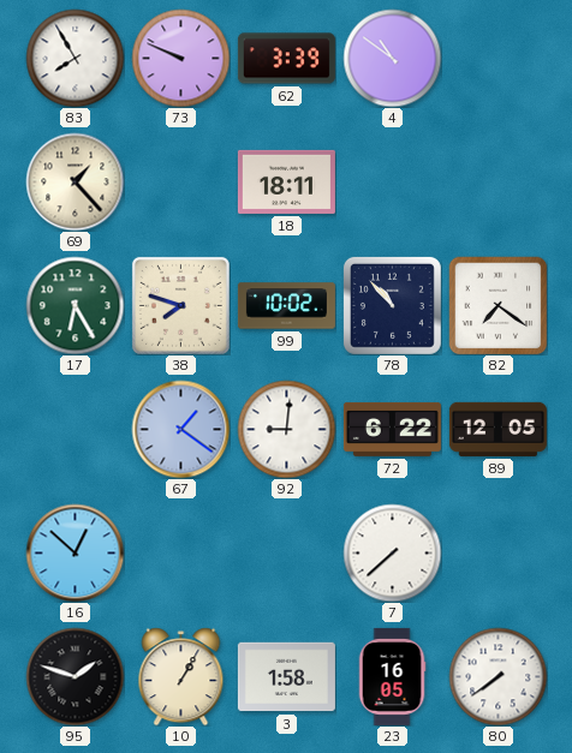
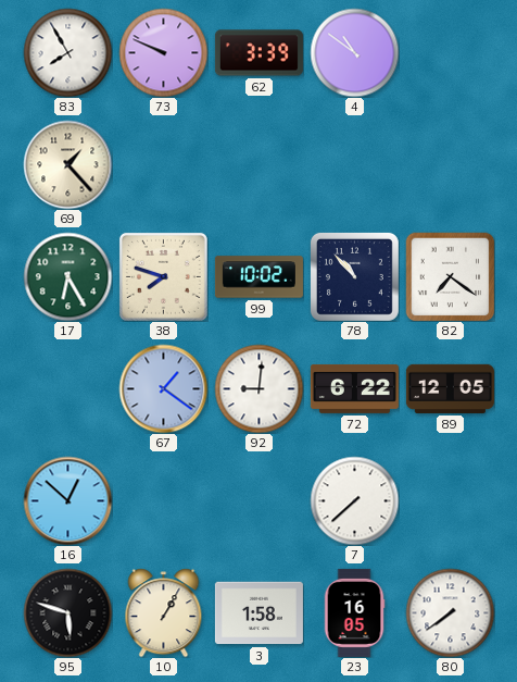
18: 18:11 -> none
95: 1:48 -> 5:48
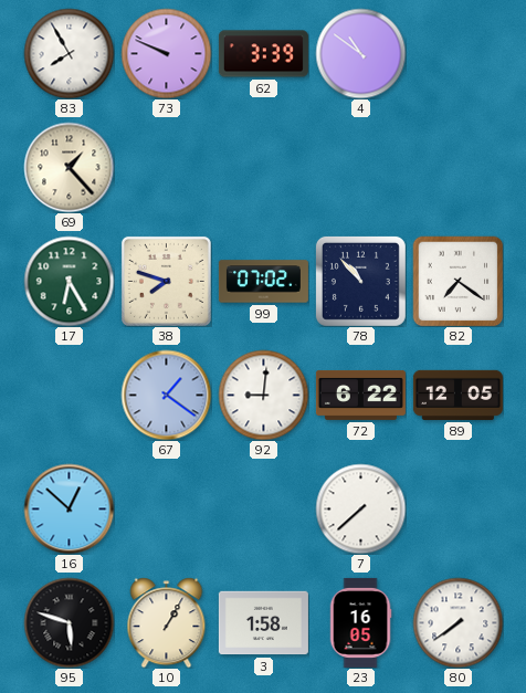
99: 10:02 -> 07:02
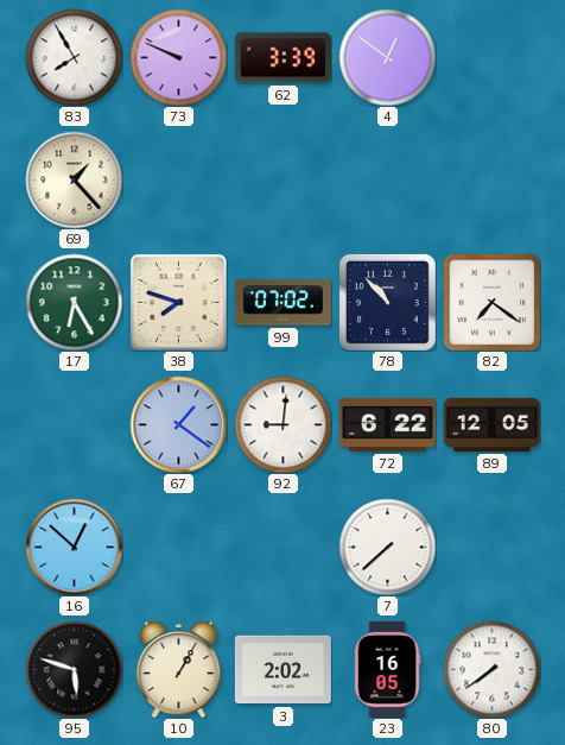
4: 10:51 -> 12:51
3: 1:58 -> 2:02
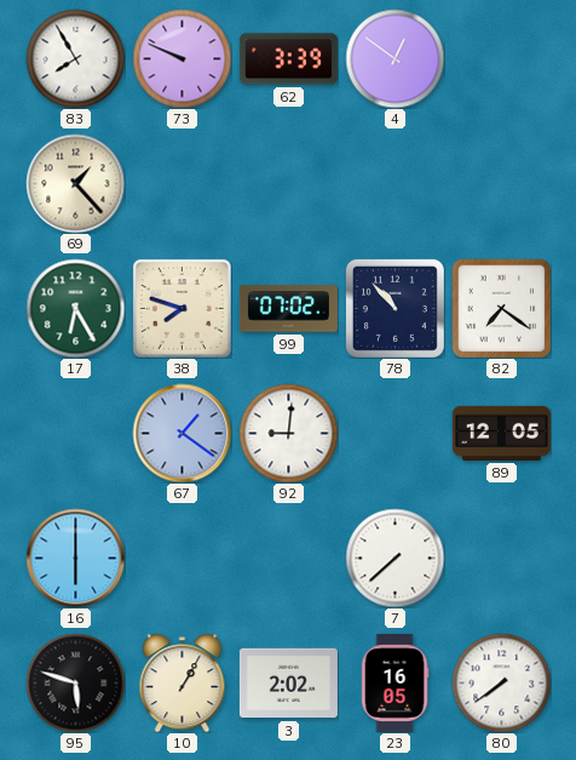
72: 6:22 -> none
16: 12:52 -> 6:00
